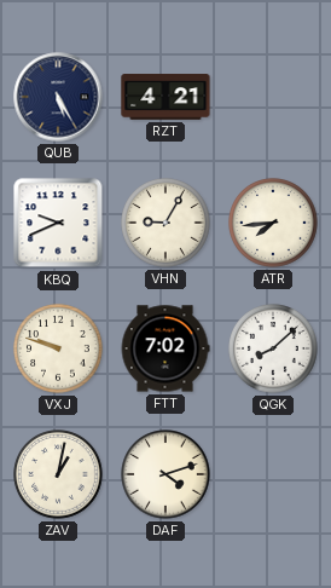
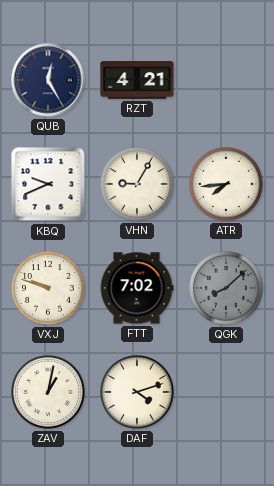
QUB: 5:25 -> 12:25
QGK dial: white -> grey
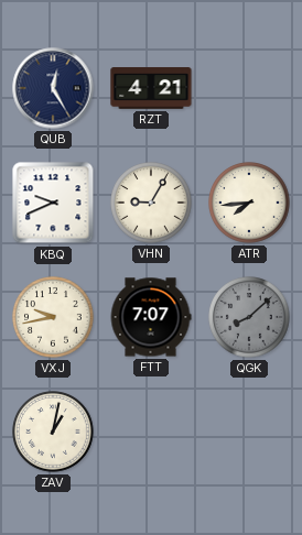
VXJ: 9:48 -> 9:43
FTT: 7:02 -> 7:07
DAF: 4:12 -> none
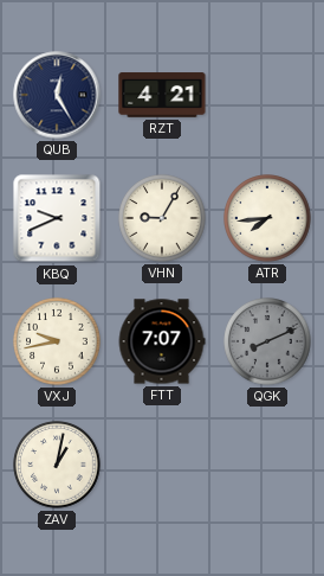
QGK: 8:08 -> 8:11
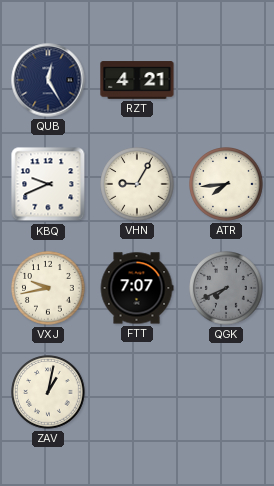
QGK: 8:11 -> 7:41
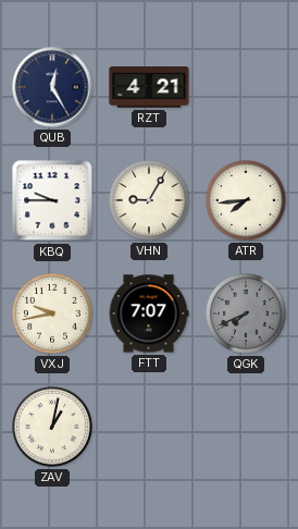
KBQ: 9:41 -> 9:45
